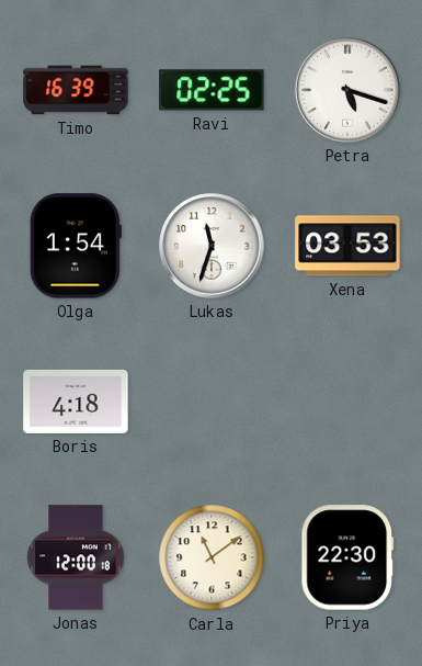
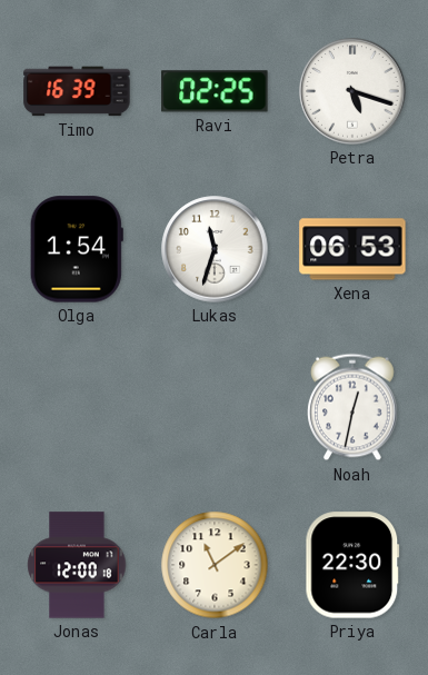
Xena: 03:53 -> 06:53
Boris: 4:18 -> none
Noah: none -> 12:32
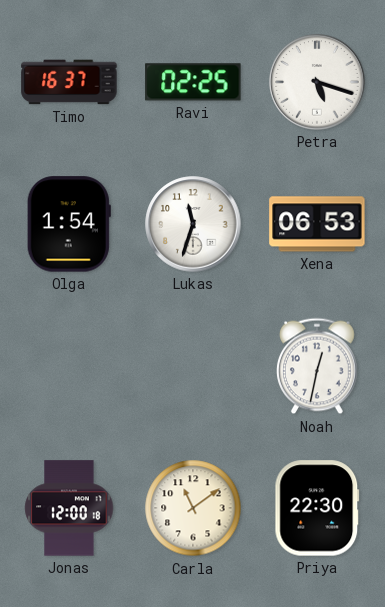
Timo: 16:39 -> 16:37
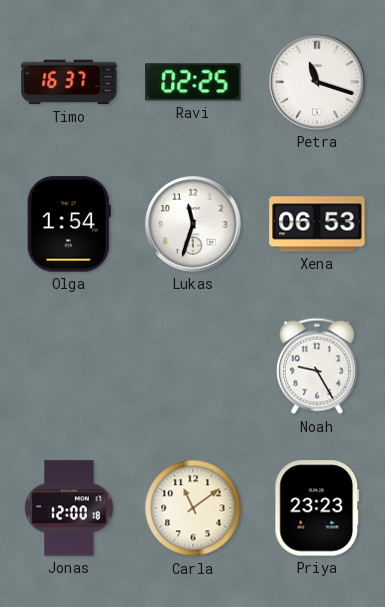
Petra: 5:18 -> 11:18
Noah: 12:32 -> 9:25
Priya: 22:30 -> 23:23
